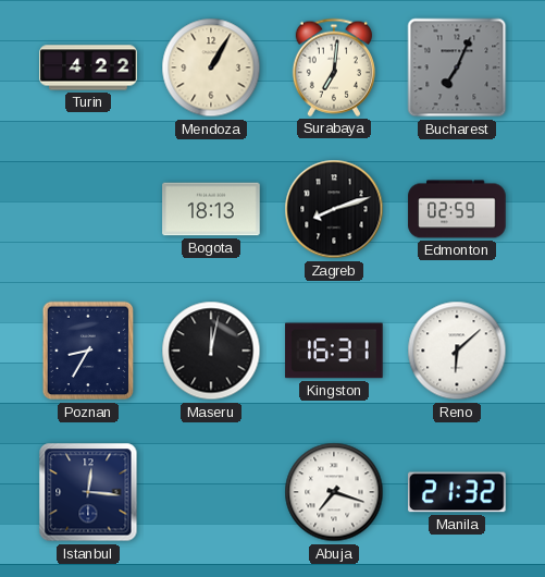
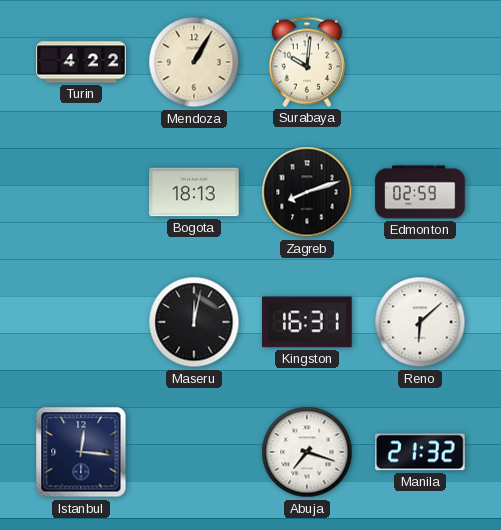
Surabaya: 7:01 -> 10:01
Bucharest: 7:04 -> none
Poznan: 8:35 -> none
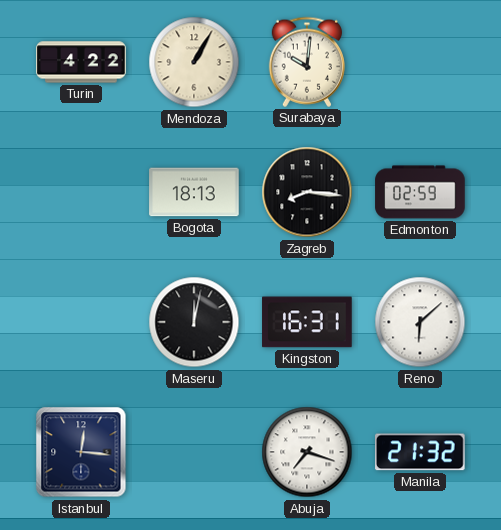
Zagreb: 8:12 -> 8:16
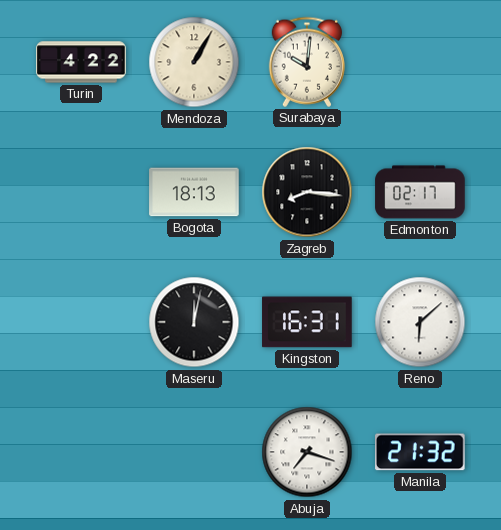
Edmonton: 02:59 -> 02:17
Istanbul: 12:16 -> none
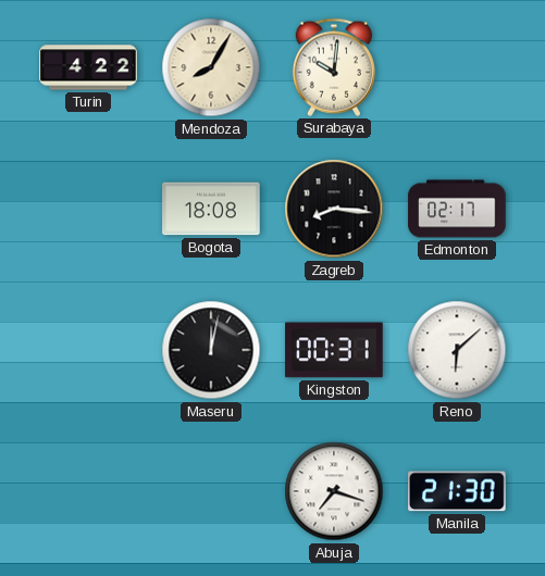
Mendoza: 1:05 -> 8:05
Bogota: 18:13 -> 18:08
Kingston: 16:31 -> 00:31
Manila: 21:32 -> 21:30
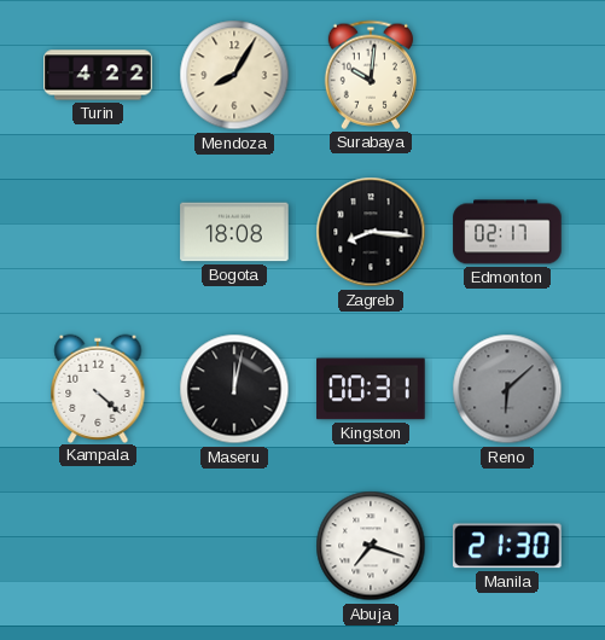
Kampala: none -> 4:22
Reno dial: white -> grey
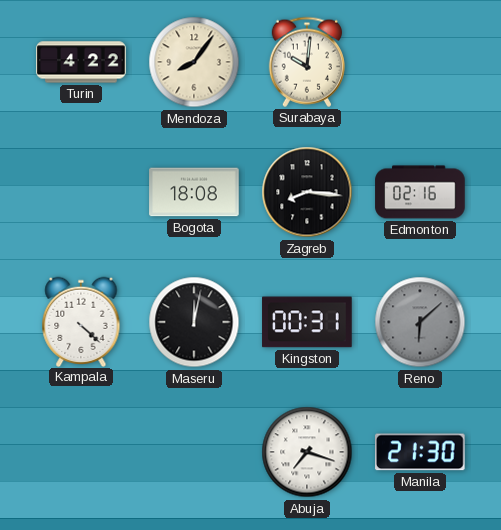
Mendoza: 8:05 -> 8:06
Edmonton: 02:17 -> 02:16
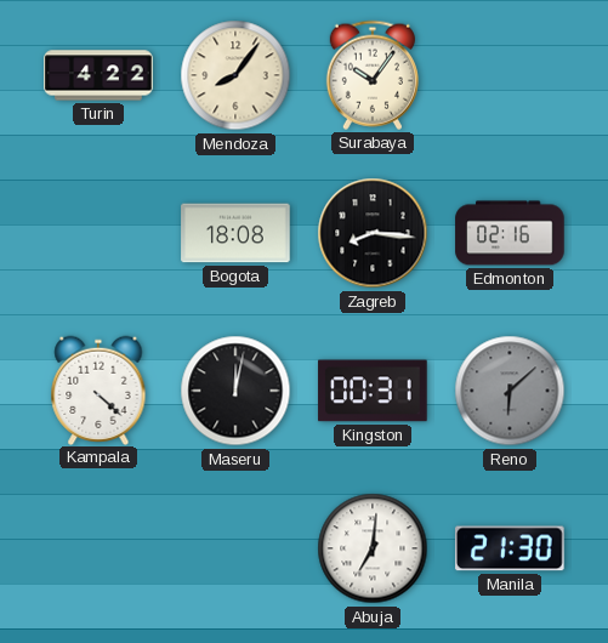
Surabaya: 10:01 -> 10:06
Abuja: 7:18 -> 7:01
